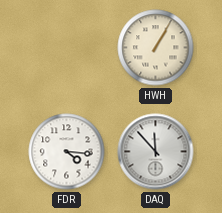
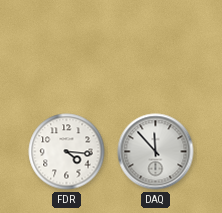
HWH: 1:05 -> none
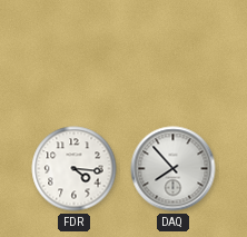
DAQ: 11:53 -> 7:53
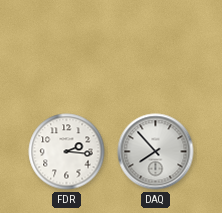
FDR: 4:16 -> 2:16
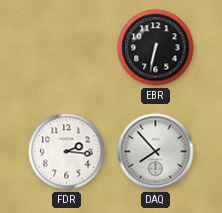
EBR: none -> 6:32
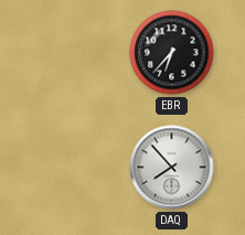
EBR: 6:32 -> 6:37
FDR: 2:16 -> none
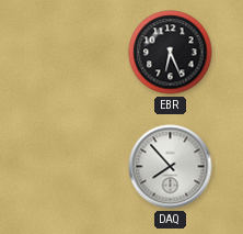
EBR: 6:37 -> 6:26
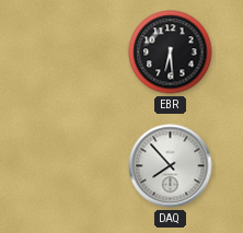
EBR: 6:26 -> 6:29
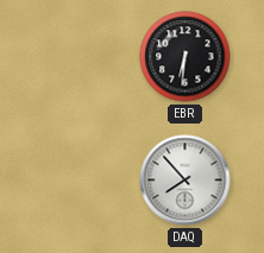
EBR: 6:29 -> 6:31
